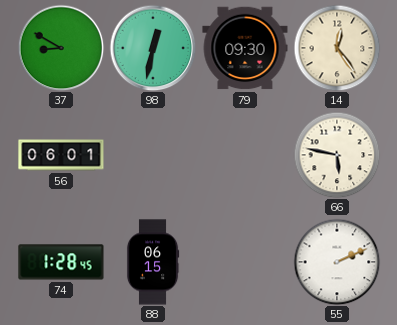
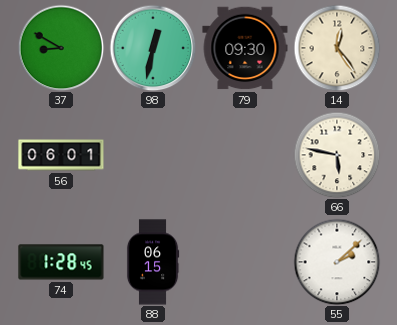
55: 2:11 -> 2:08
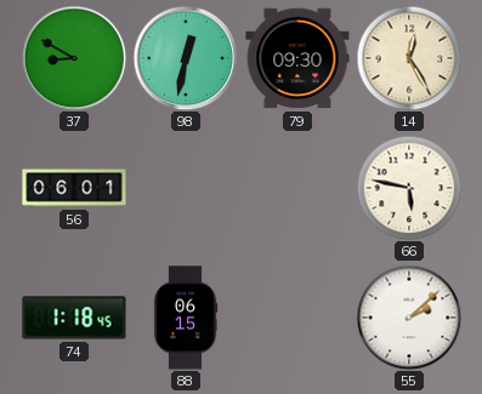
14: 12:24 -> 12:25
74: 1:28 -> 1:18
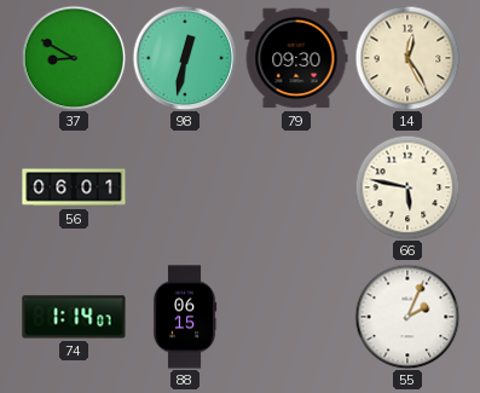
74: 1:18 -> 1:14
55: 2:08 -> 2:04
